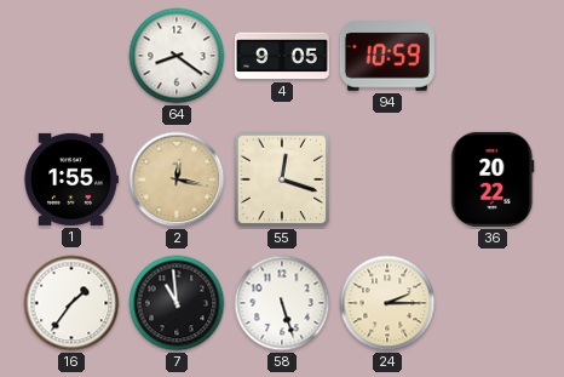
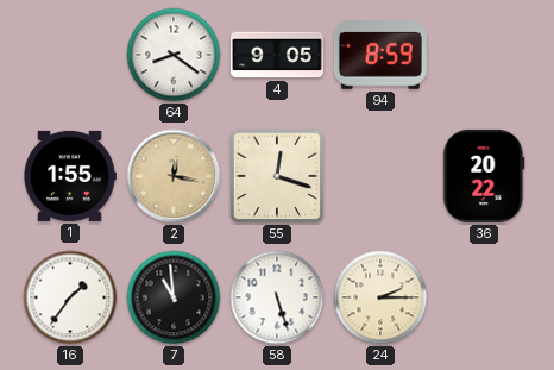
94: 10:59 -> 8:59
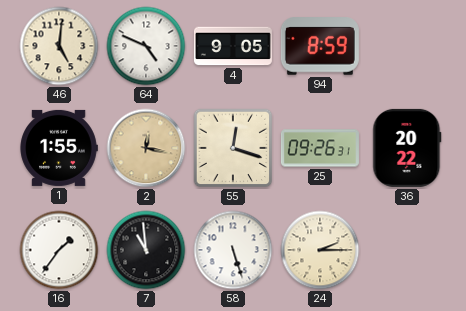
46: none -> 5:01
64: 8:21 -> 4:49
25: none -> 09:26
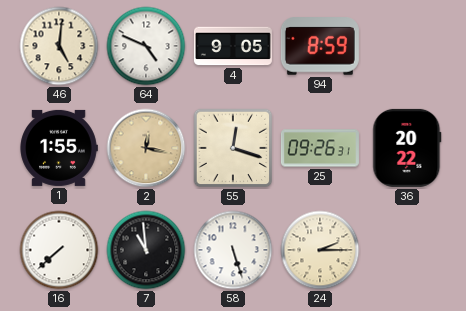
16: 1:36 -> 7:38
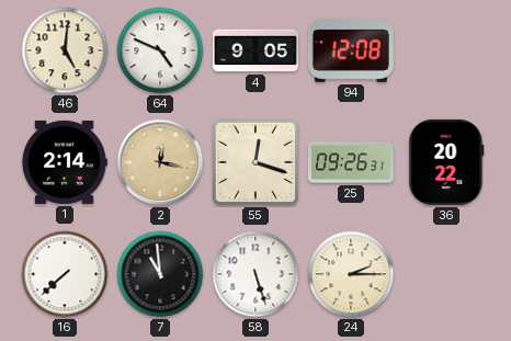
94: 8:59 -> 12:08
1: 1:55 -> 2:14
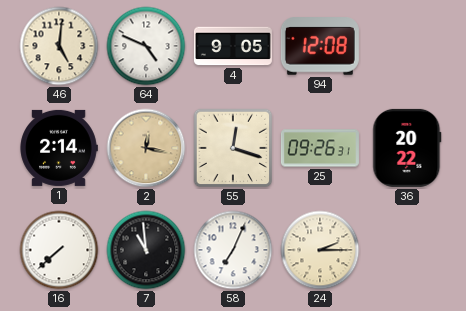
58: 5:27 -> 7:04
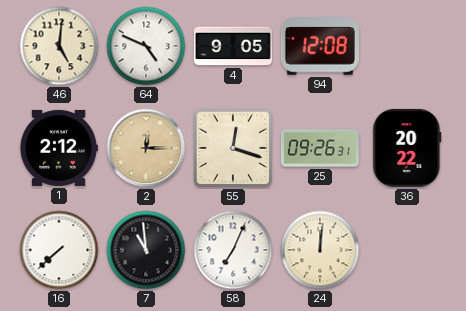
1: 2:14 -> 2:12
2: 12:17 -> 12:15
24: 2:15 -> 12:01
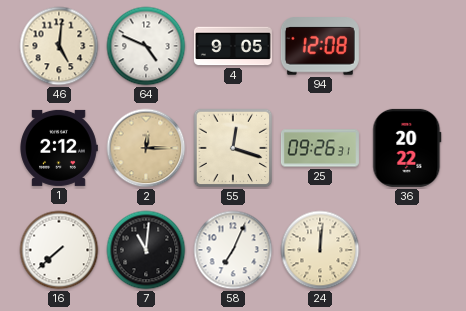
7: 10:59 -> 11:01
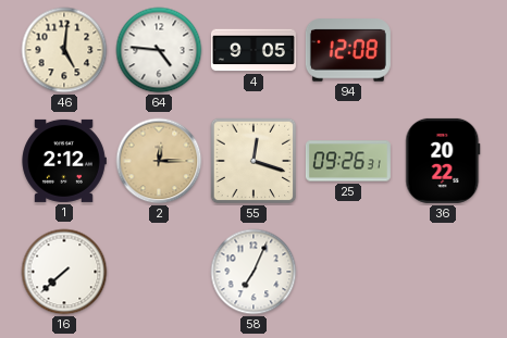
64: 4:49 -> 4:46
7: 11:01 -> none
24: 12:01 -> none
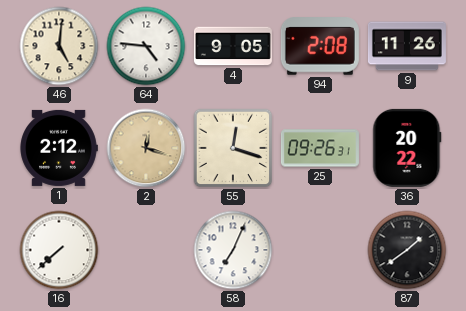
94: 12:08 -> 2:08
9: none -> 11:26
2: 12:15 -> 12:18
87: none -> 1:39
